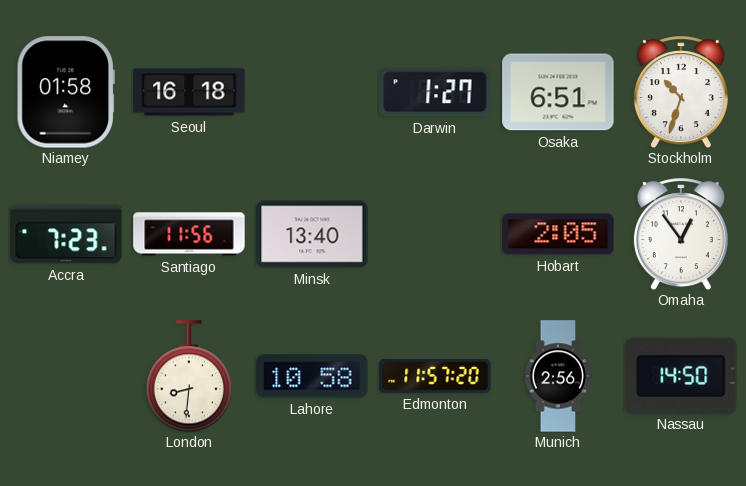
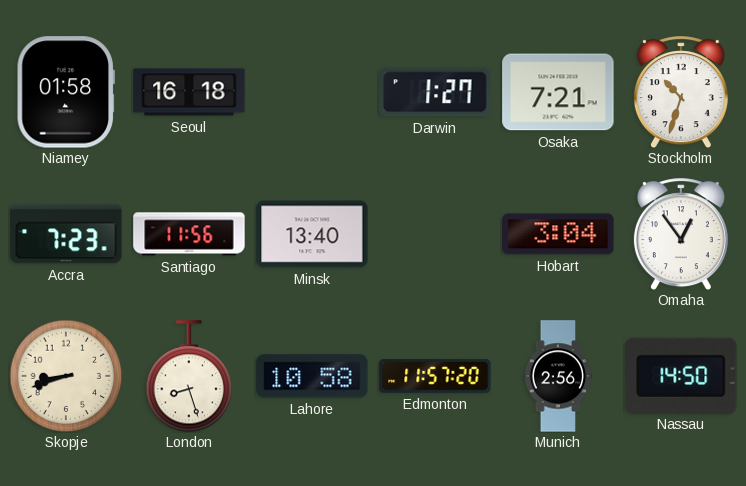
Osaka: 6:51 -> 7:21
Hobart: 2:05 -> 3:04
Skopje: none -> 8:42
London: 8:31 -> 8:27
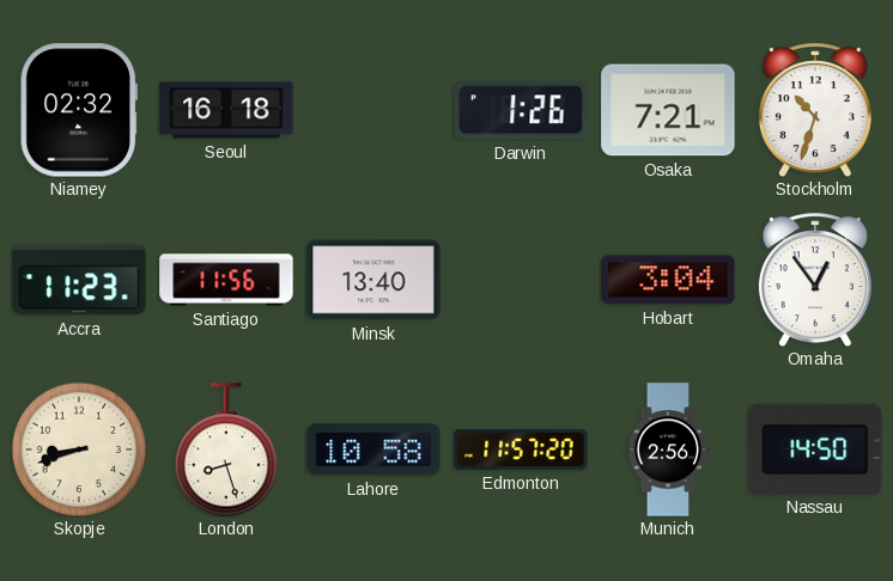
Niamey: 01:58 -> 02:32
Darwin: 1:27 -> 1:26
Accra: 7:23 -> 11:23
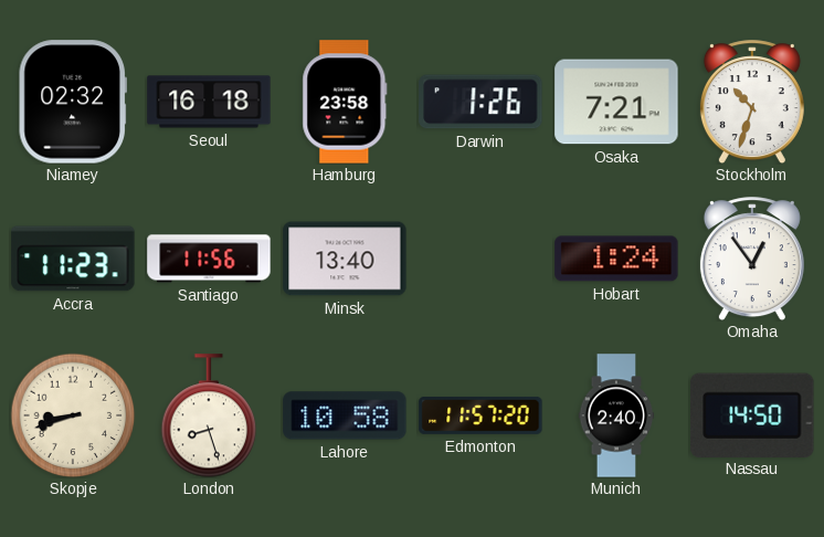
Hamburg: none -> 23:58
Hobart: 3:04 -> 1:24
Munich: 2:56 -> 2:40
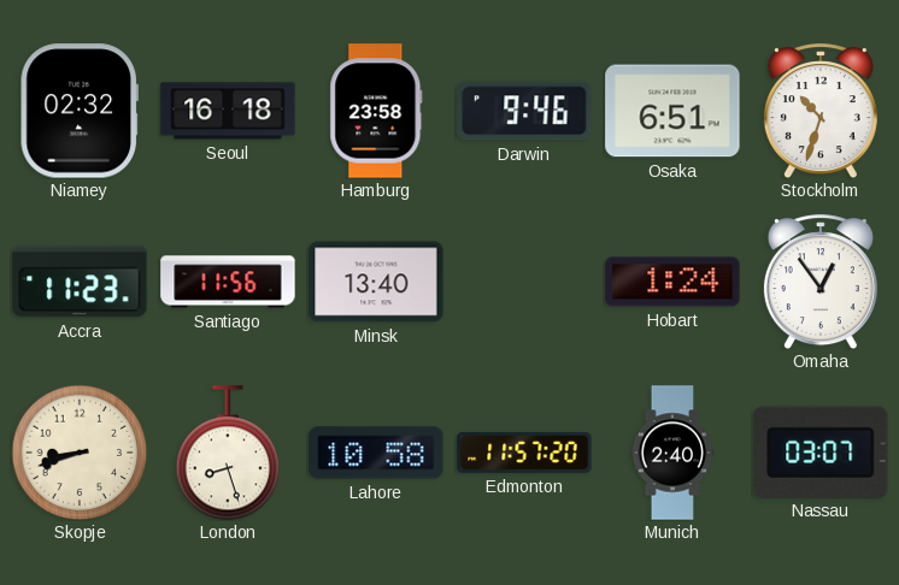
Darwin: 1:26 -> 9:46
Osaka: 7:21 -> 6:51
Nassau: 14:50 -> 03:07
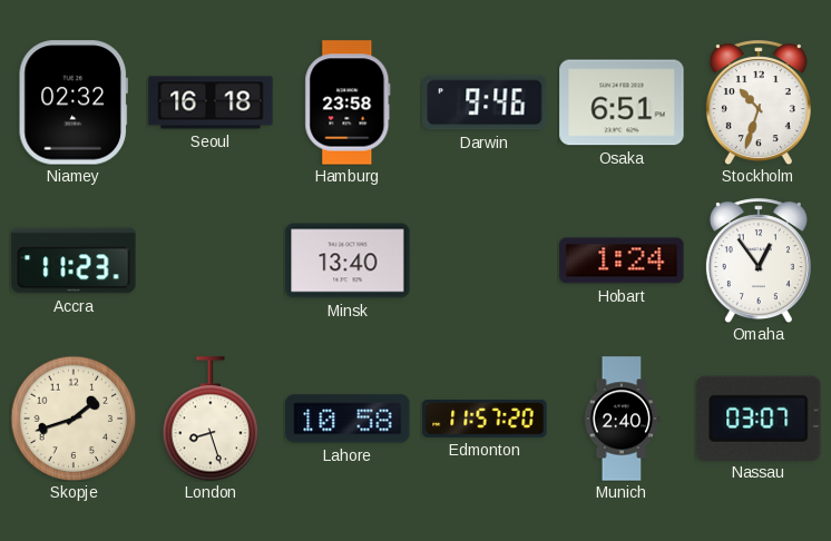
Santiago: 11:56 -> none
Skopje: 8:42 -> 1:42
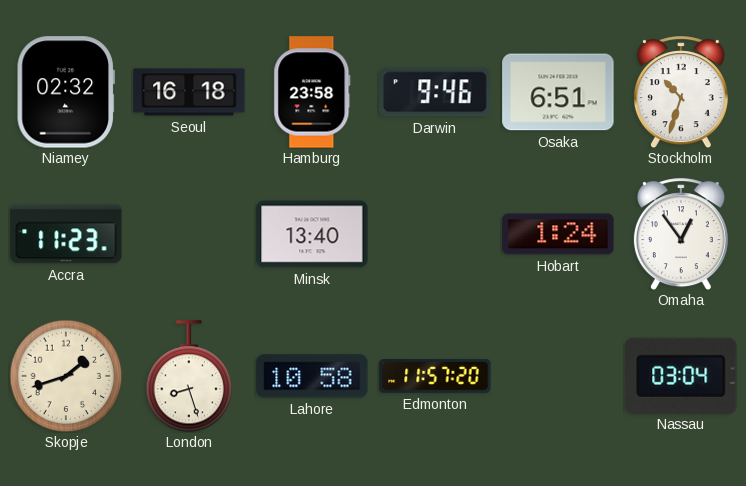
Munich: 2:40 -> none
Nassau: 03:07 -> 03:04
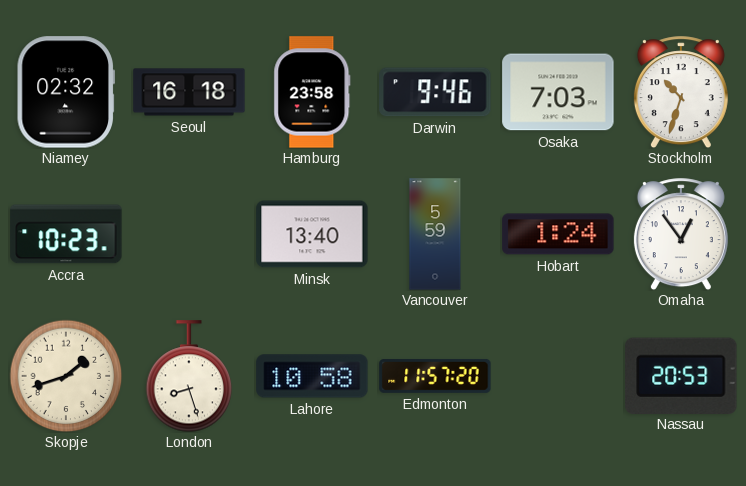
Osaka: 6:51 -> 7:03
Accra: 11:23 -> 10:23
Vancouver: none -> 5:59
Nassau: 03:04 -> 20:53
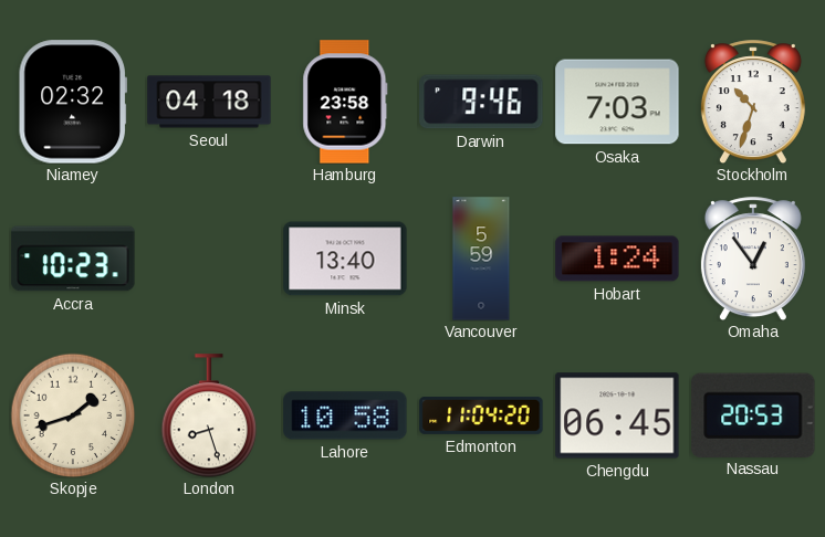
Seoul: 16:18 -> 04:18
Edmonton: 11:57 -> 11:04
Chengdu: none -> 06:45
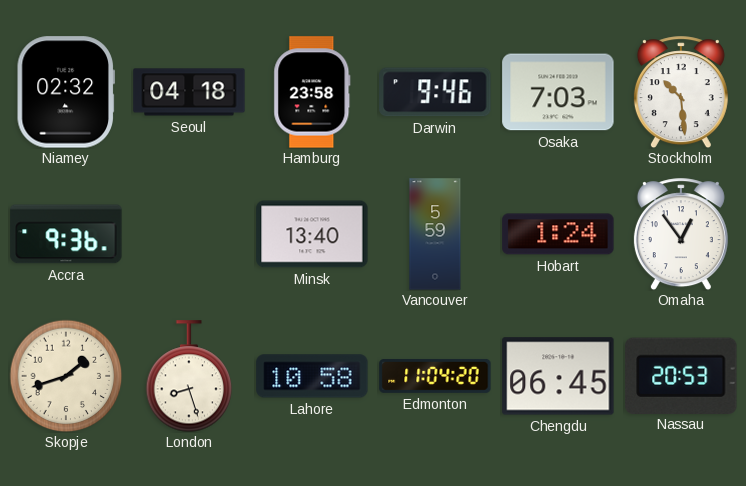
Stockholm: 10:33 -> 10:29
Accra: 10:23 -> 9:36
